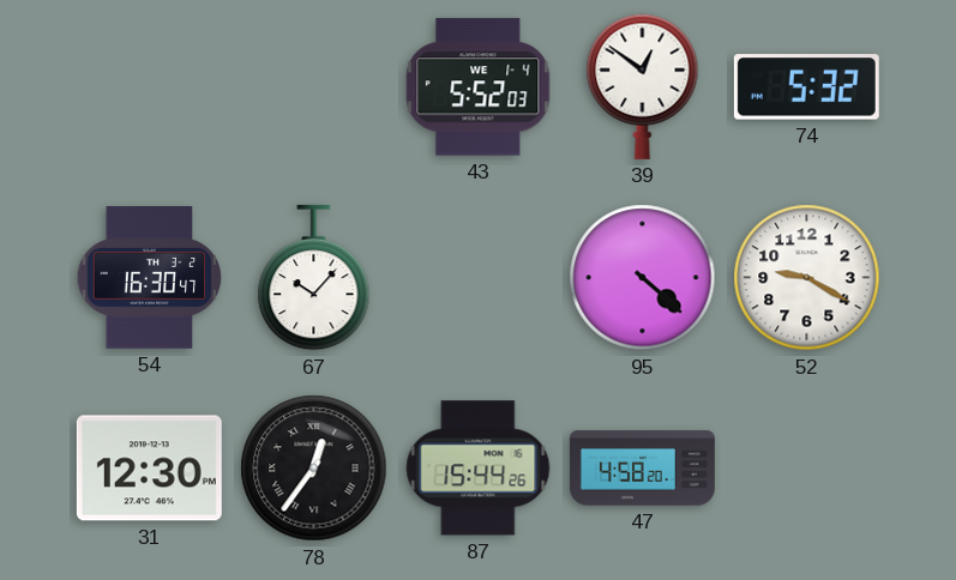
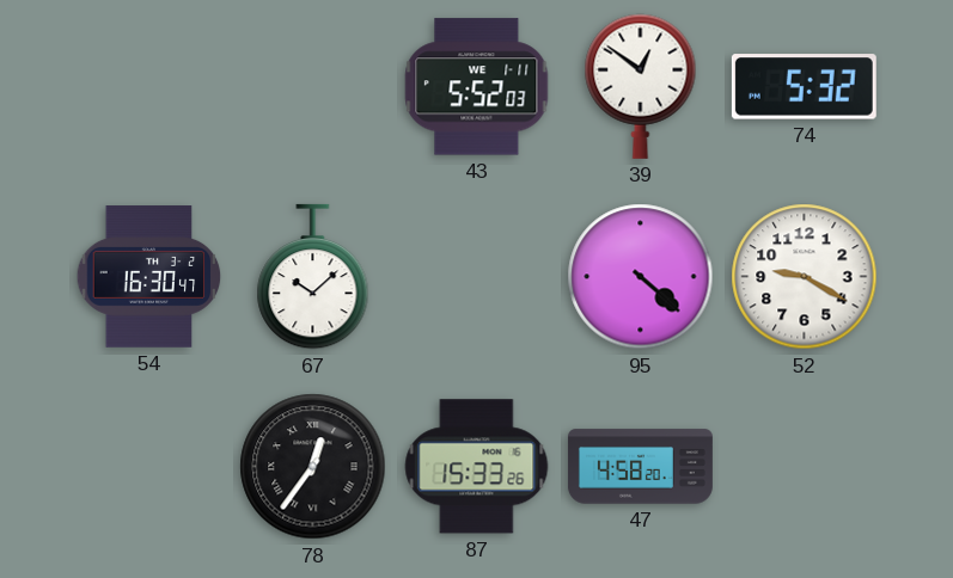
43 date: WE 1-4 -> WE 1-11
67: 10:07 -> 10:08
31: 12:30 -> none
87: 15:44 -> 15:33
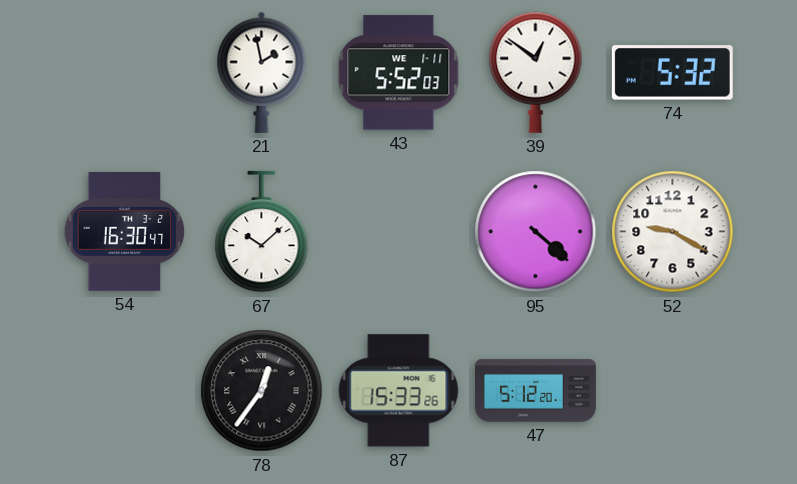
21: none -> 1:58
47: 4:58 -> 5:12
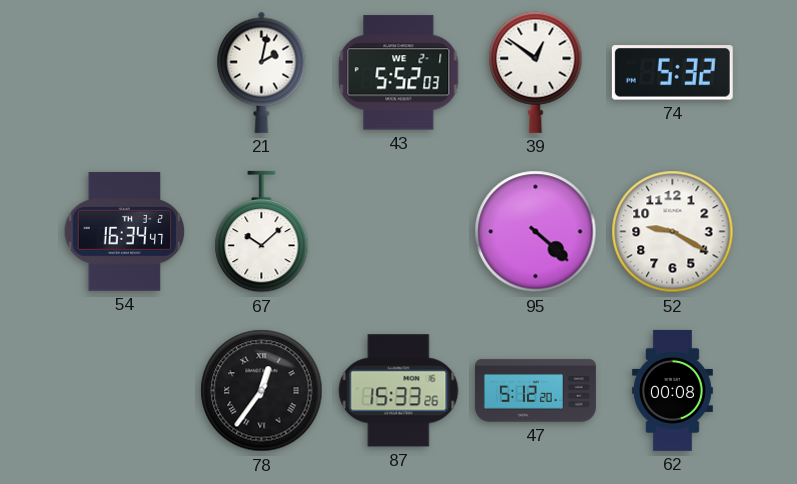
21: 1:58 -> 2:02
43 date: WE 1-11 -> WE 2-1
54: 16:30 -> 16:34
62: none -> 00:08
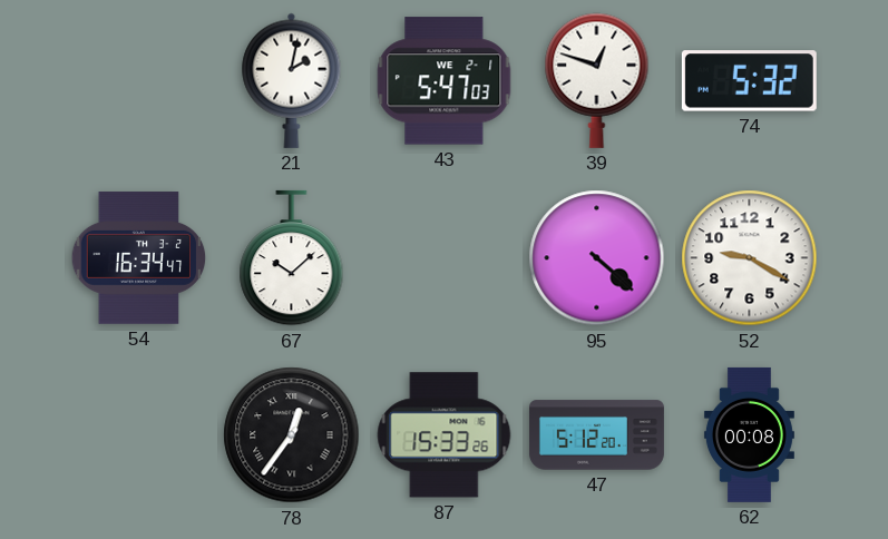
43: 5:52 -> 5:47
39: 12:51 -> 12:48
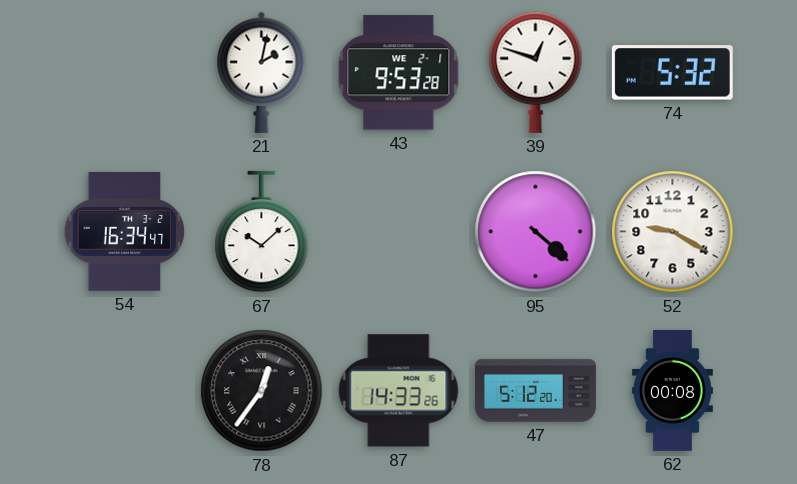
43: 5:47 -> 9:53
87: 15:33 -> 14:33
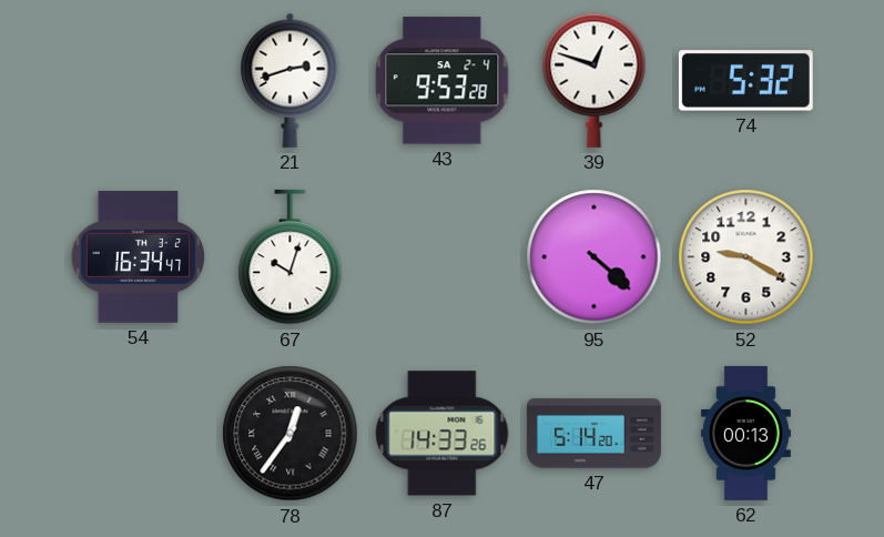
21: 2:02 -> 2:42
43 date: WE 2-1 -> SA 2-4
67: 10:08 -> 10:03
47: 5:12 -> 5:14
62: 00:08 -> 00:13
